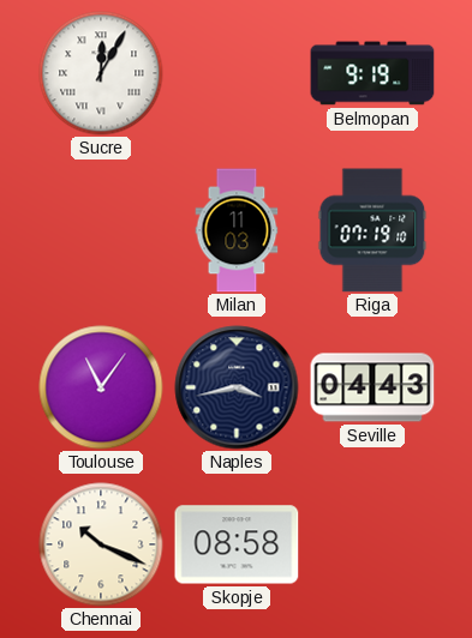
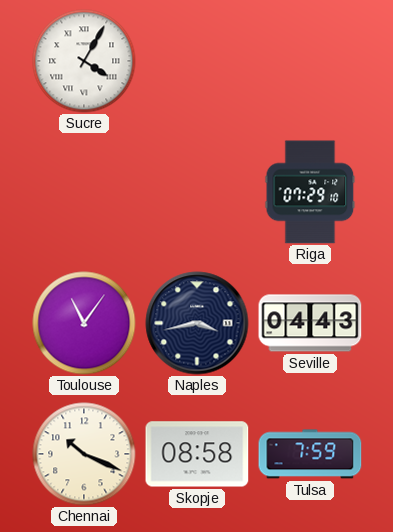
Sucre: 12:05 -> 4:05
Belmopan: 9:19 -> none
Milan: 11:03 -> none
Riga: 07:19 -> 07:29
Tulsa: none -> 7:59
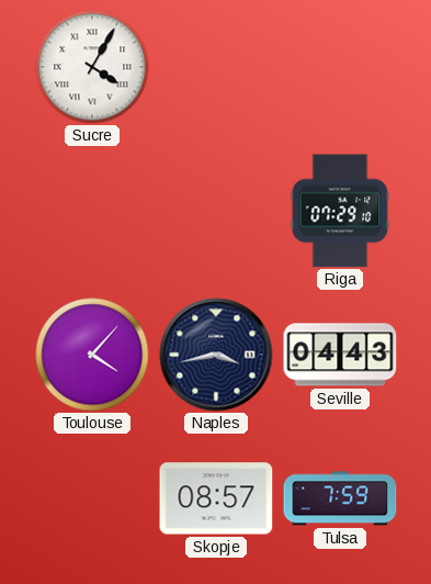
Toulouse: 11:06 -> 4:07
Chennai: 10:19 -> none
Skopje: 08:58 -> 08:57
